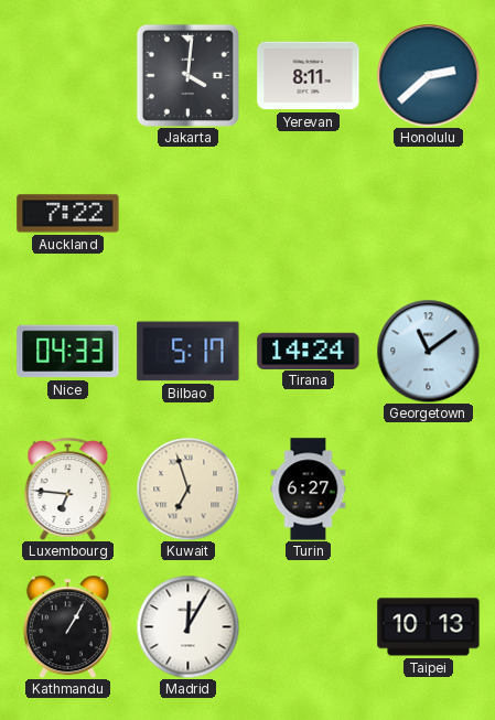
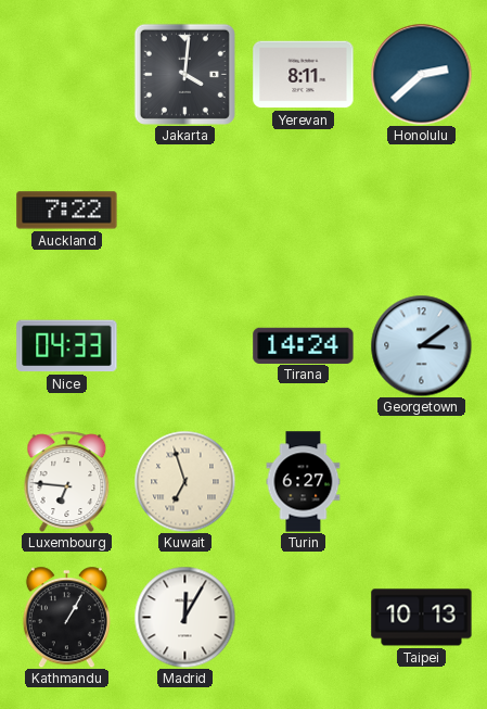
Bilbao: 5:17 -> none
Georgetown: 11:09 -> 3:09
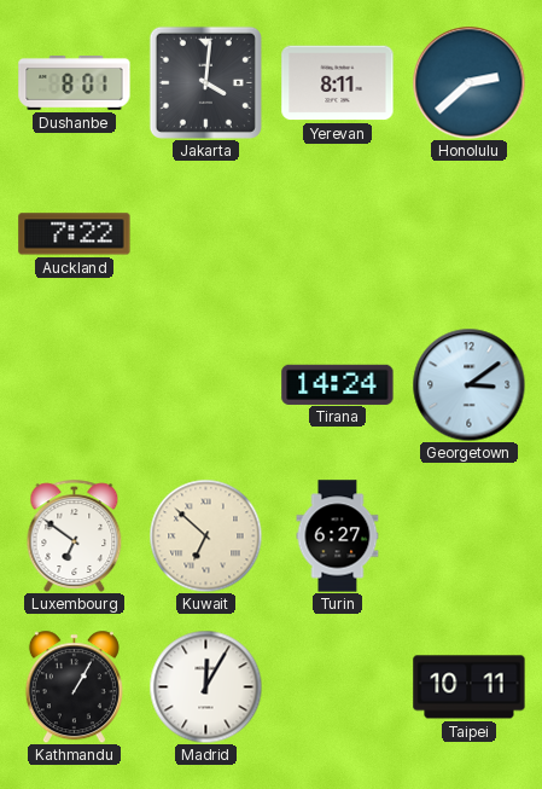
Dushanbe: none -> 8:01
Nice: 04:33 -> none
Luxembourg: 6:46 -> 6:51
Kuwait: 6:57 -> 6:52
Taipei: 10:13 -> 10:11
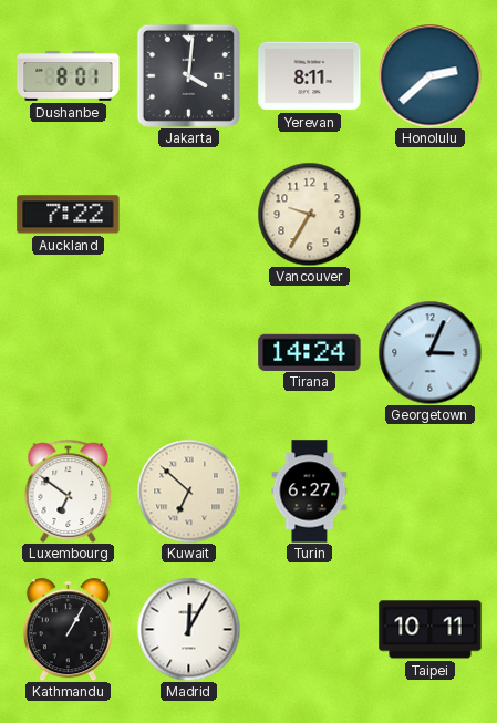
Vancouver: none -> 9:35
Georgetown: 3:09 -> 3:04
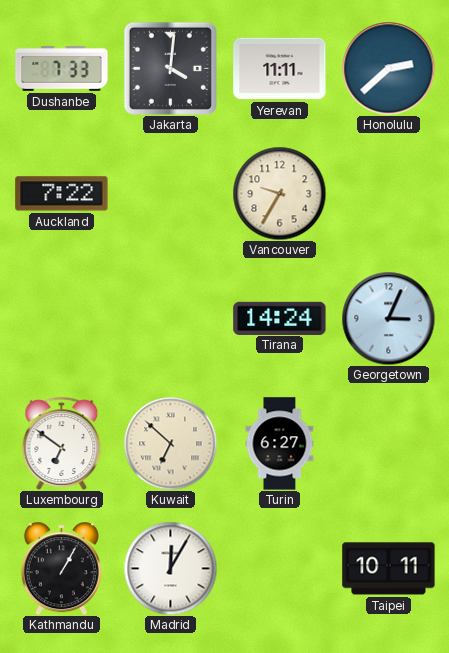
Dushanbe: 8:01 -> 7:33
Yerevan: 8:11 -> 11:11
